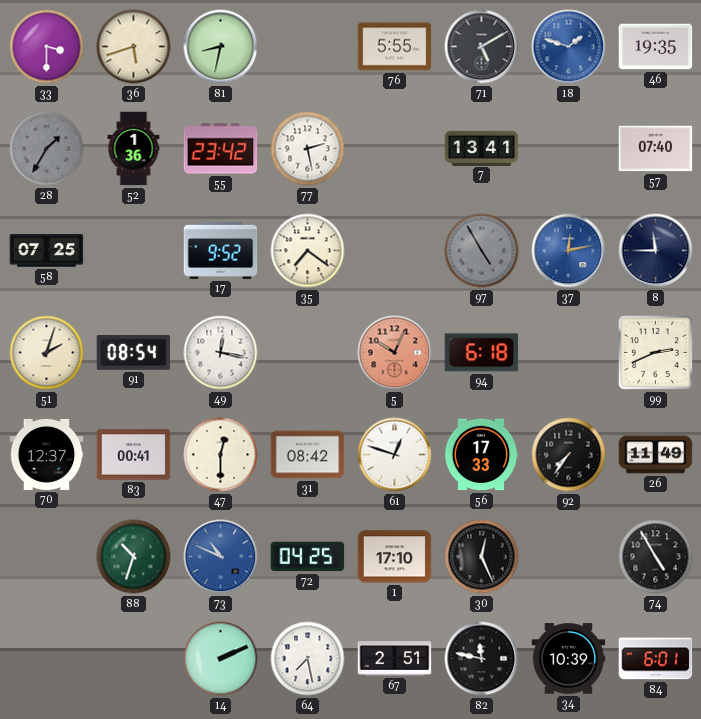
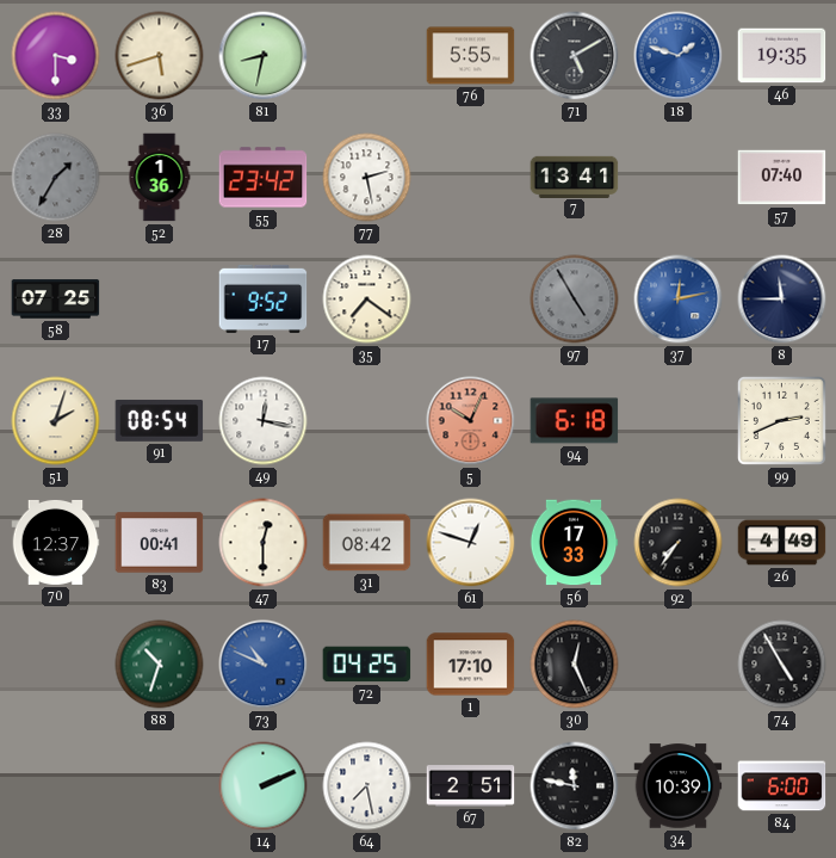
26: 11:49 -> 4:49
84: 6:01 -> 6:00
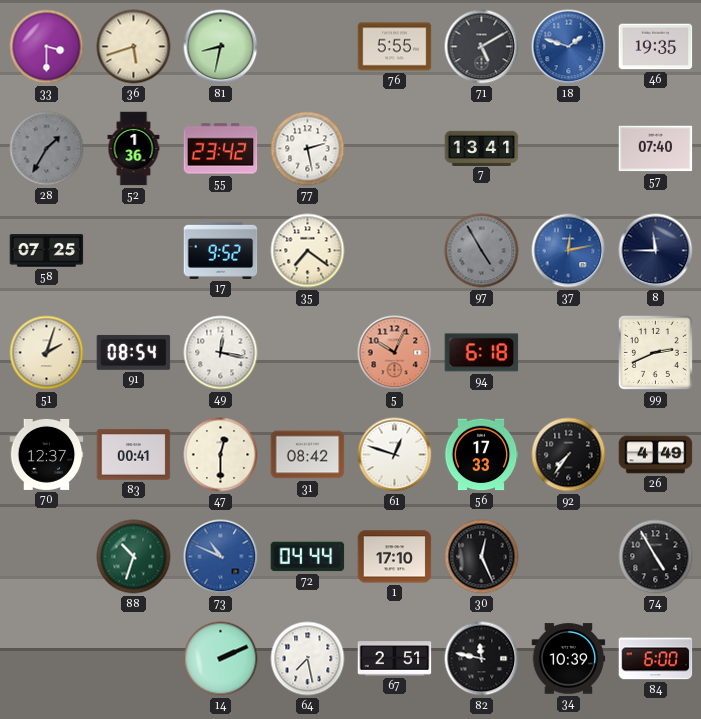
72: 04:25 -> 04:44
